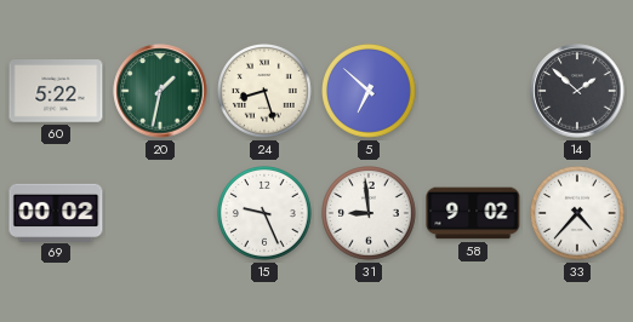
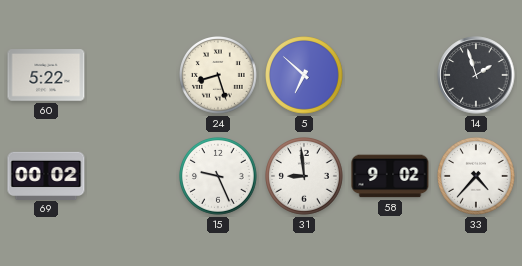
20: 1:32 -> none
14: 1:52 -> 1:57
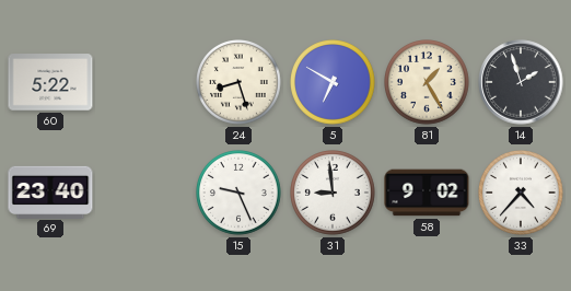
5: 6:52 -> 6:50
81: none -> 1:25
69: 00:02 -> 23:40
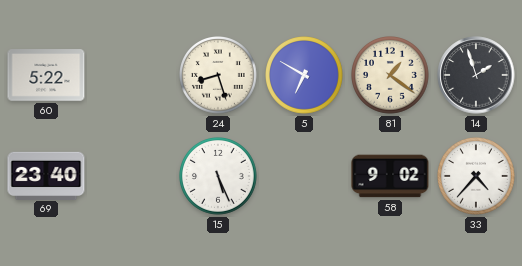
81: 1:25 -> 1:21
15: 9:26 -> 5:26
31: 8:59 -> none
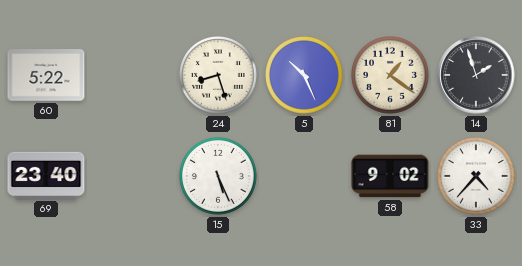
5: 6:50 -> 10:26
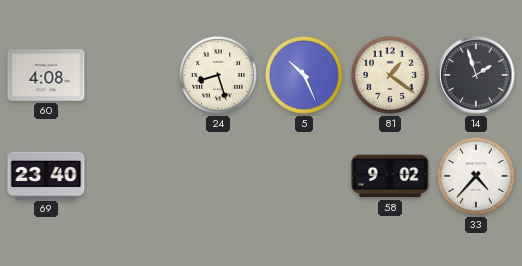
60: 5:22 -> 4:08
15: 5:26 -> none
